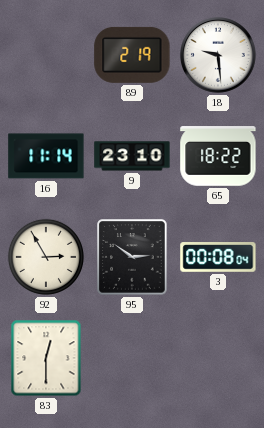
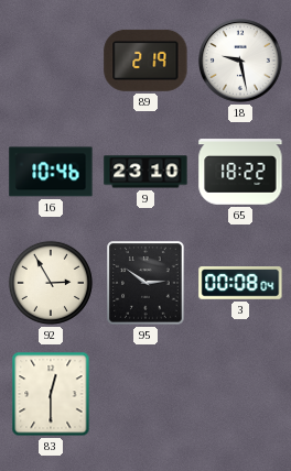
18: 9:29 -> 9:28
16: 11:14 -> 10:46
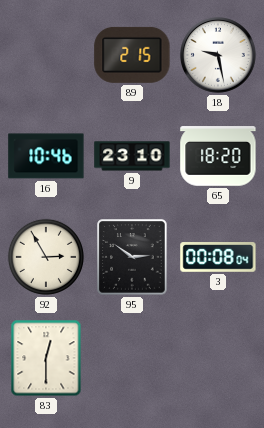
89: 2:19 -> 2:15
65: 18:22 -> 18:20
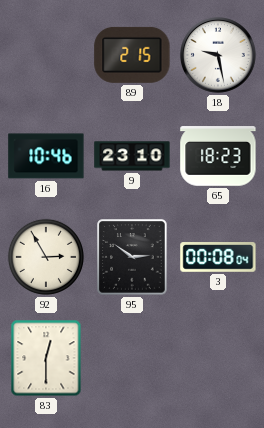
65: 18:20 -> 18:23
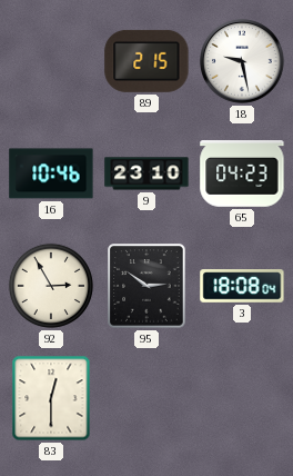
65: 18:23 -> 04:23
3: 00:08 -> 18:08
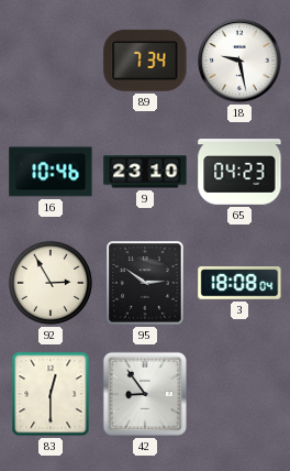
89: 2:15 -> 7:34
42: none -> 8:54
